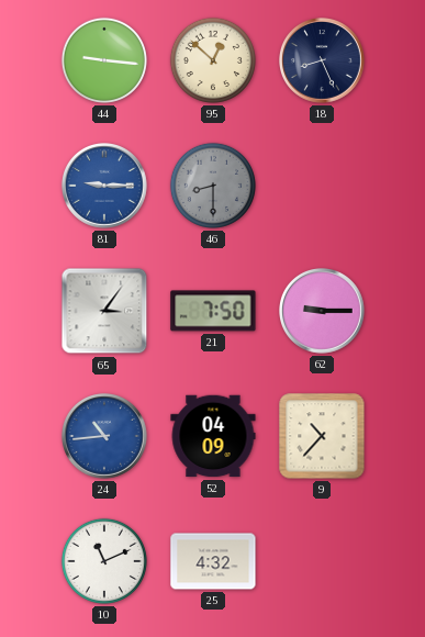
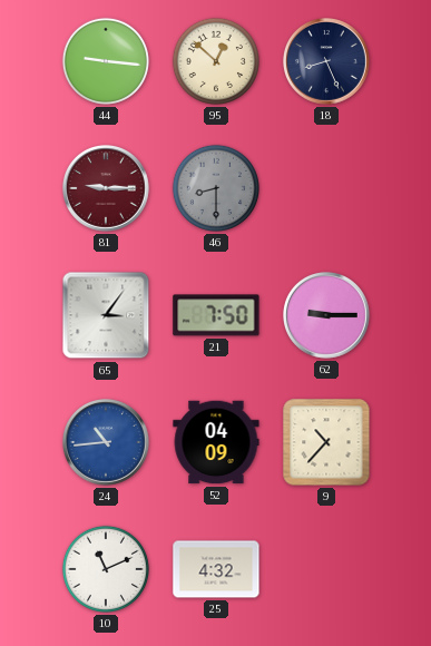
81 dial: blue -> burgundy
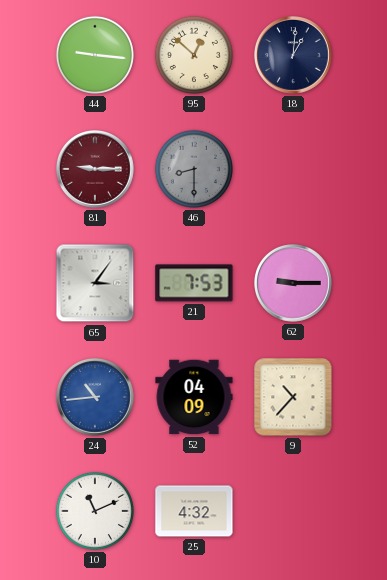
18: 8:26 -> 1:01
21: 7:50 -> 7:53
